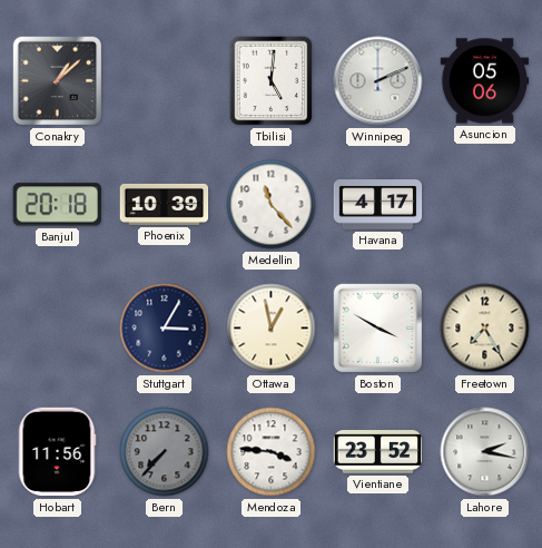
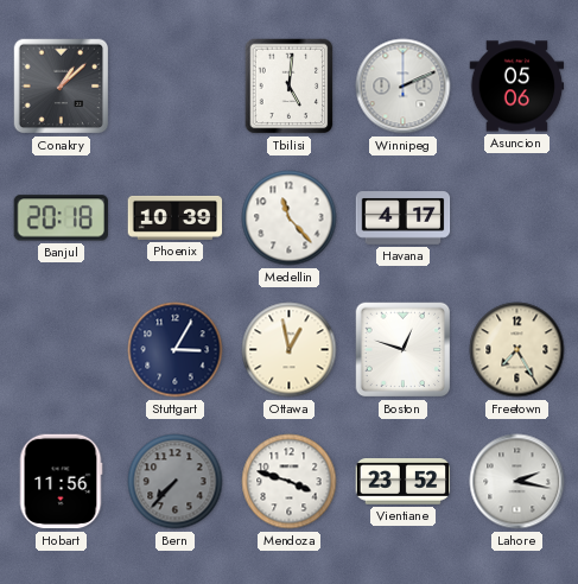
Boston: 3:50 -> 12:48
Mendoza: 3:46 -> 3:48
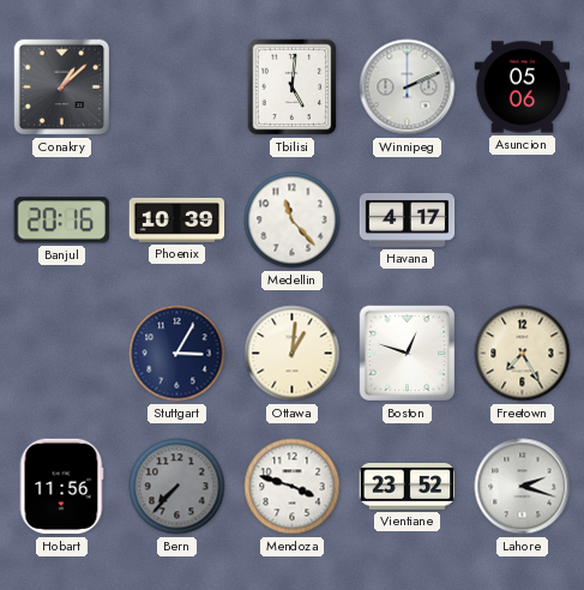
Banjul: 20:18 -> 20:16
Ottawa: 12:58 -> 1:01
Lahore: 2:17 -> 2:18
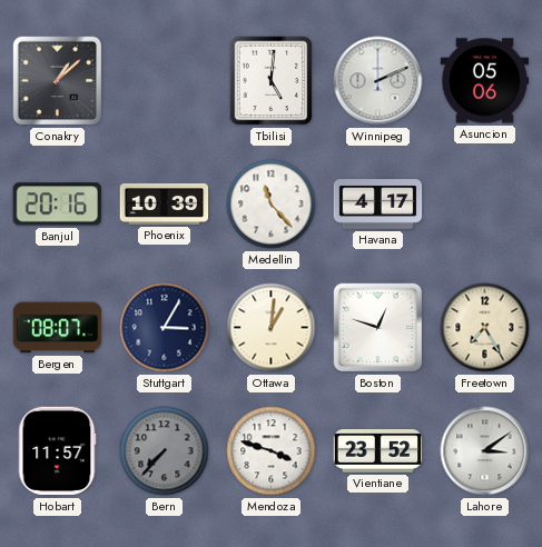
Bergen: none -> 08:07
Hobart: 11:56 -> 11:57
Lahore: 2:18 -> 3:09
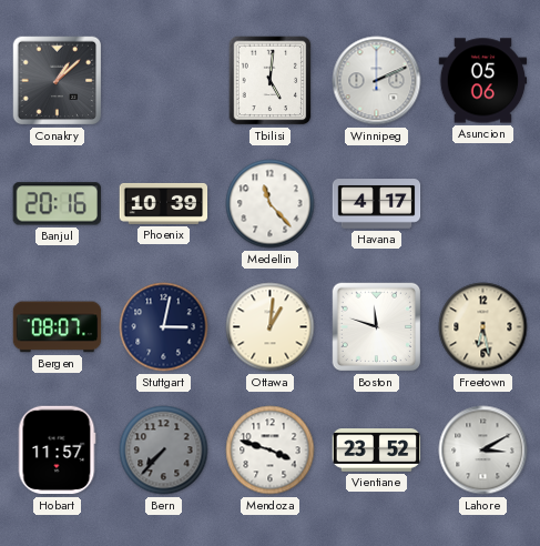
Stuttgart: 3:05 -> 3:02
Boston: 12:48 -> 11:48
Freetown: 7:25 -> 6:28
Lahore: 3:09 -> 3:10
